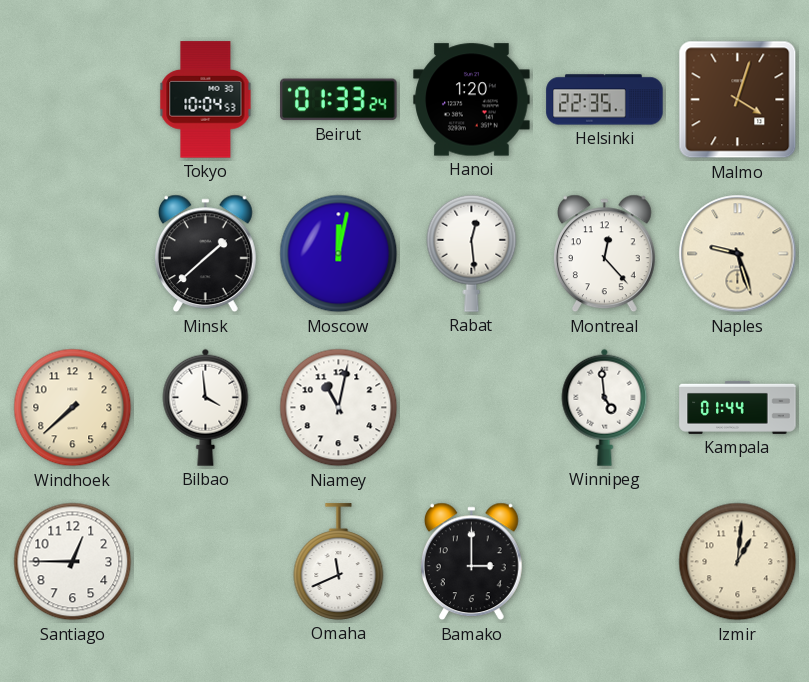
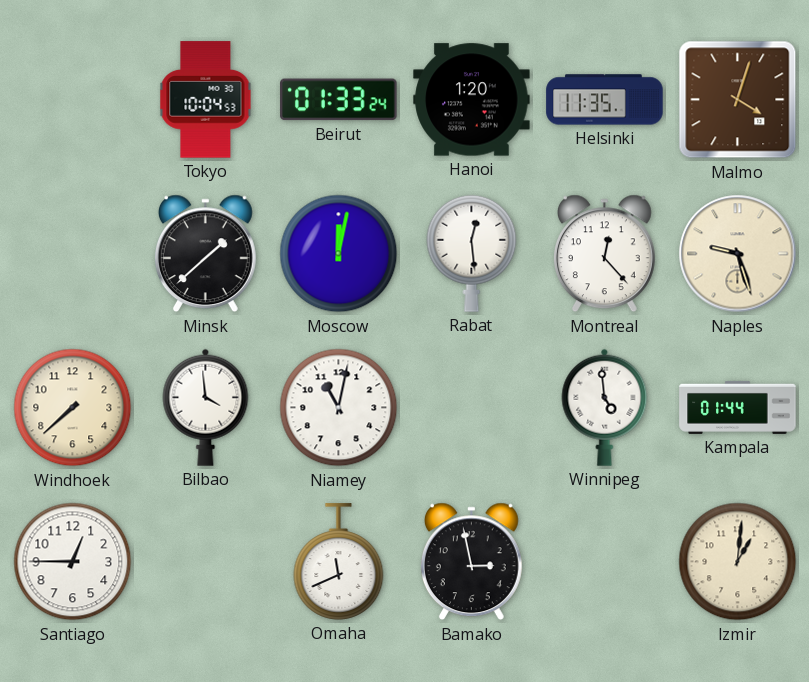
Helsinki: 22:35 -> 11:35
Bamako: 3:00 -> 2:58
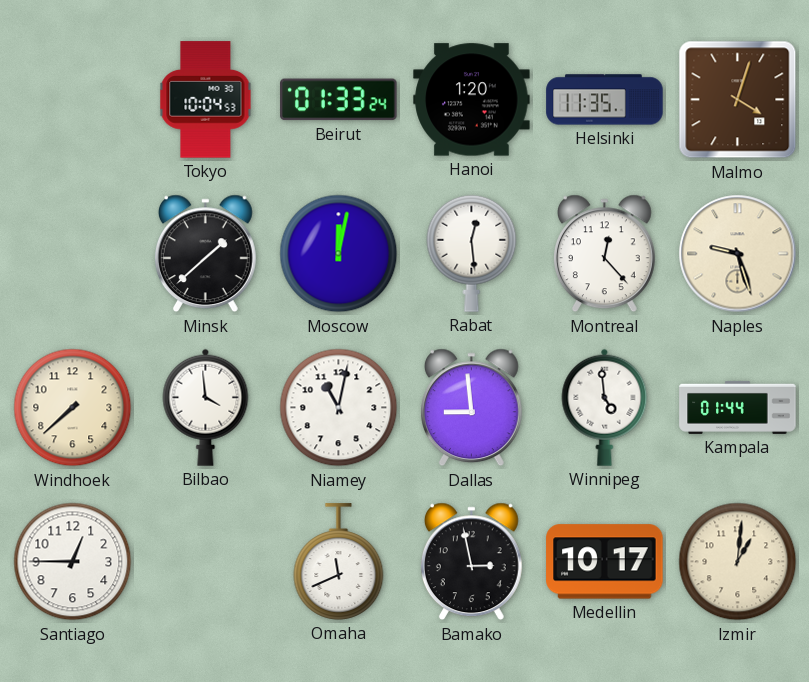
Dallas: none -> 8:59
Medellin: none -> 10:17
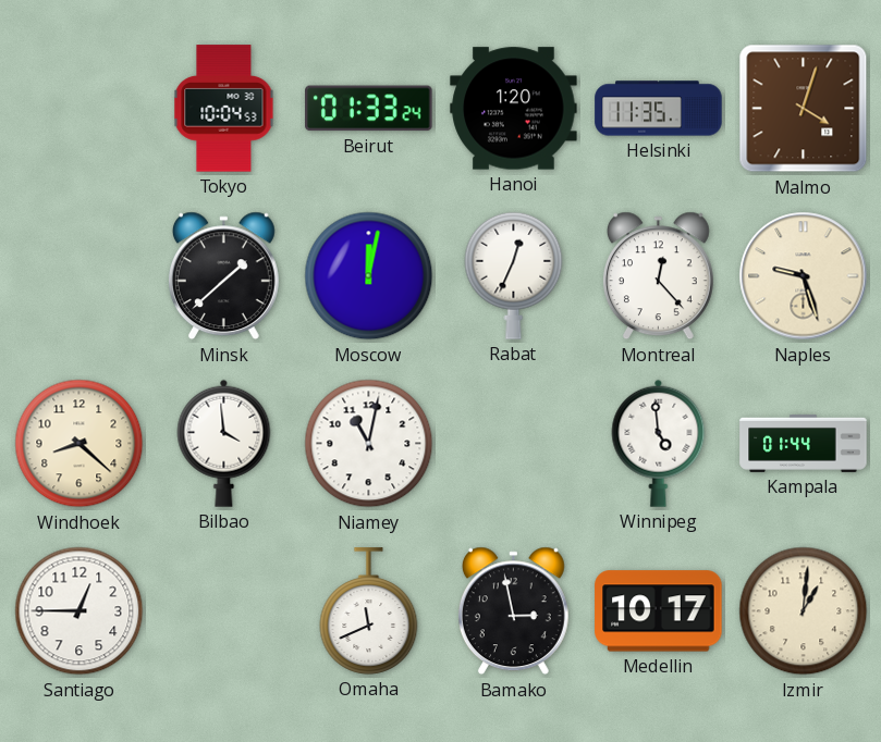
Rabat: 12:29 -> 12:34
Windhoek: 7:38 -> 8:22
Dallas: 8:59 -> none
